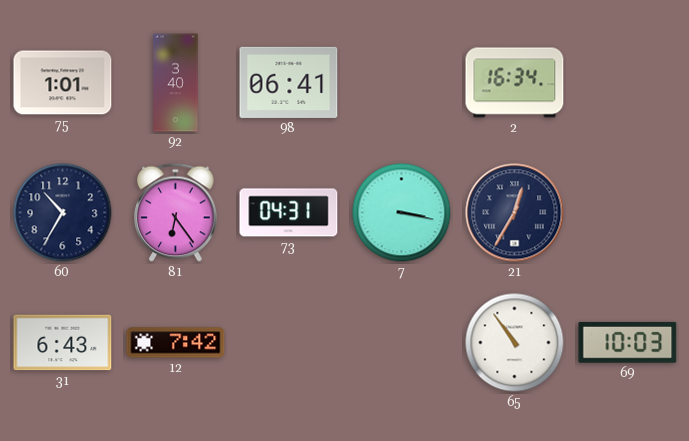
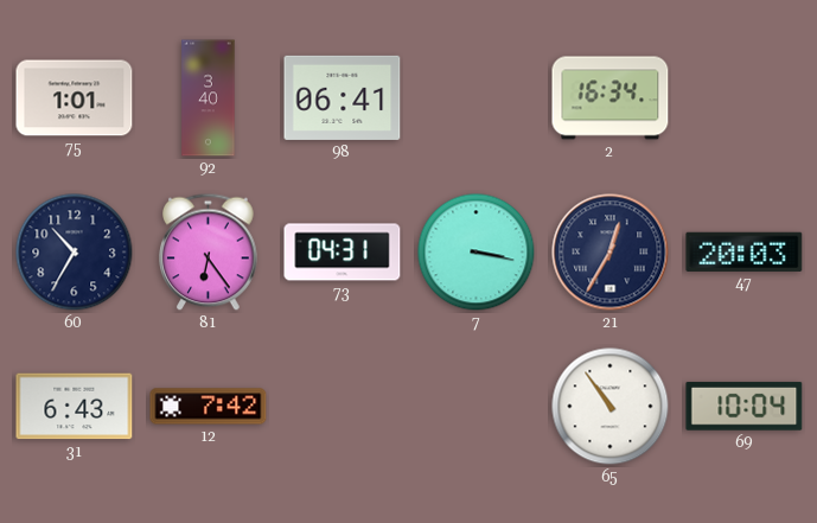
47: none -> 20:03
69: 10:03 -> 10:04
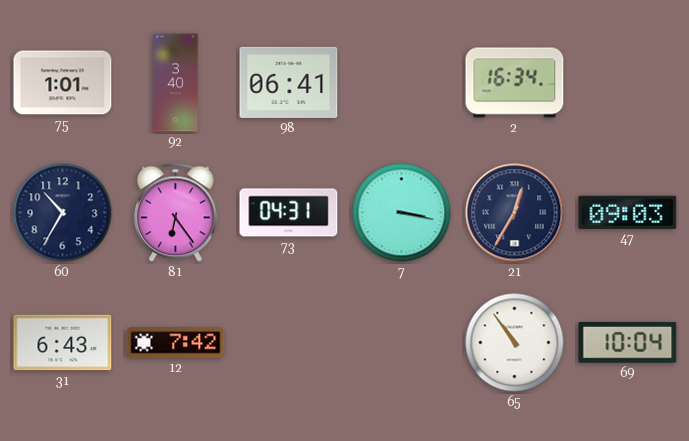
47: 20:03 -> 09:03
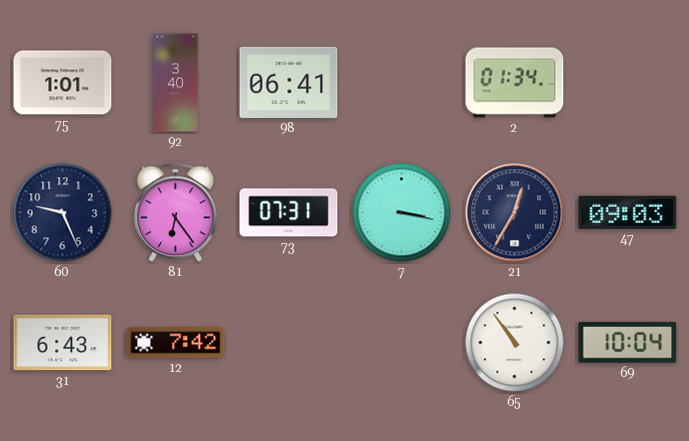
2: 16:34 -> 01:34
60: 10:35 -> 9:26
73: 04:31 -> 07:31
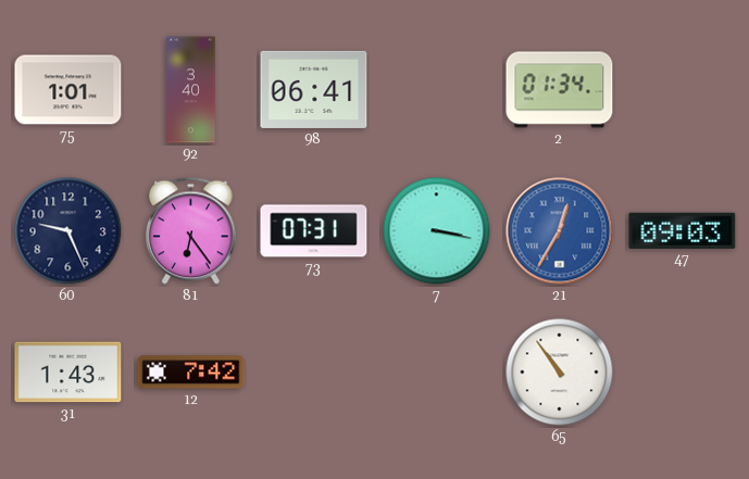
21 dial: navy -> blue
31: 6:43 -> 1:43
69: 10:04 -> none
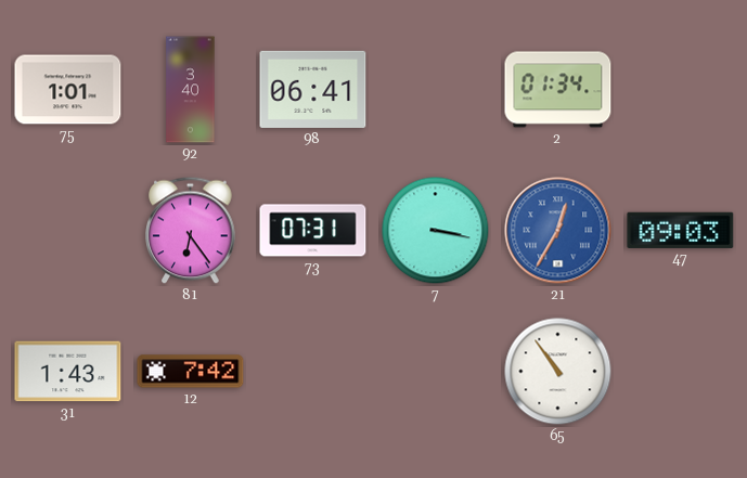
60: 9:26 -> none
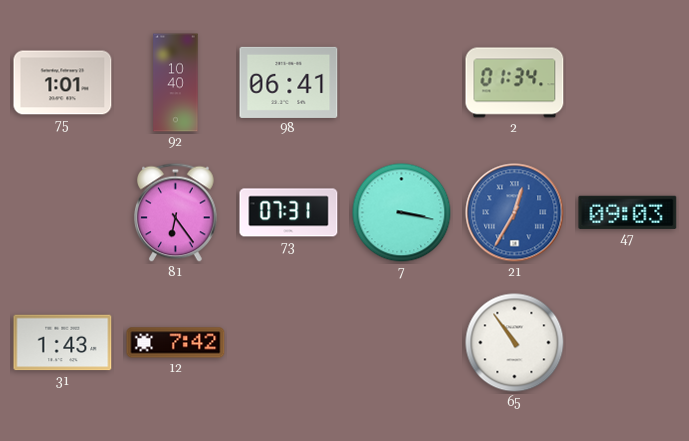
92: 3:40 -> 10:40
